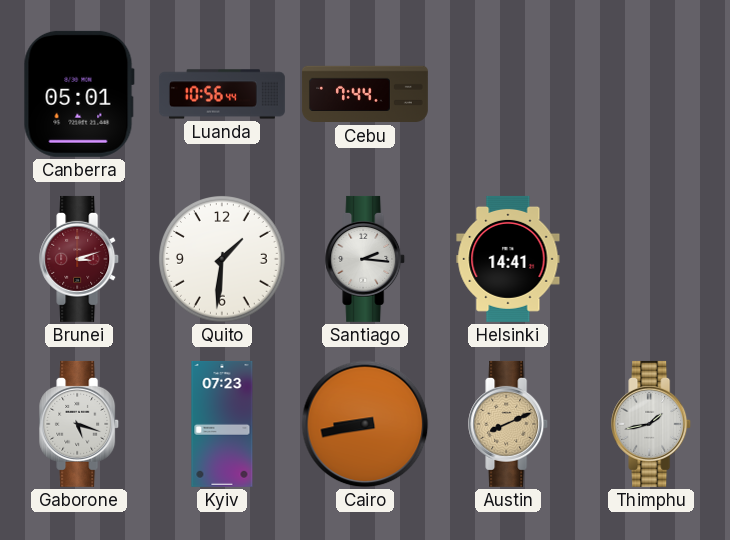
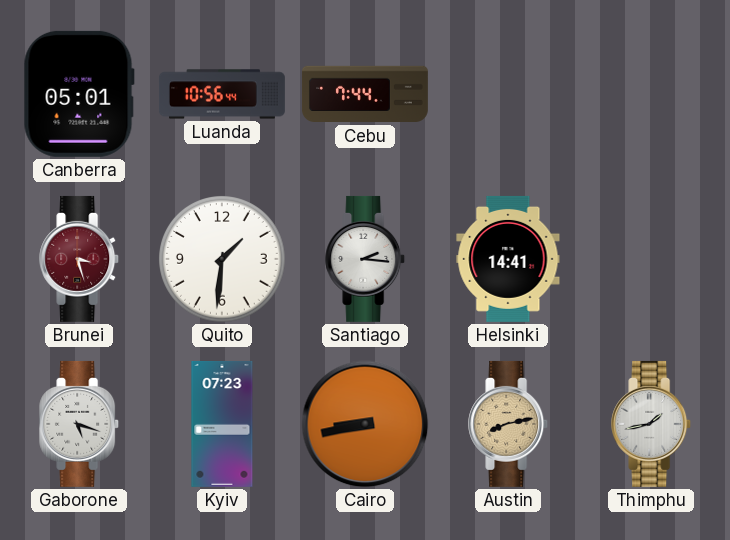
Brunei: 3:12 -> 3:27
Austin: 8:11 -> 8:13
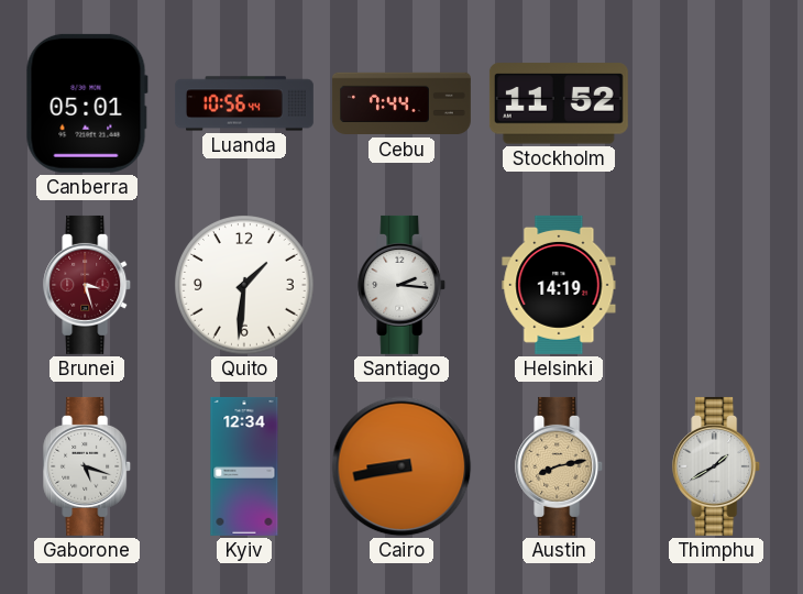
Stockholm: none -> 11:52
Helsinki: 14:41 -> 14:19
Kyiv: 07:23 -> 12:34
Thimphu: 1:43 -> 1:40
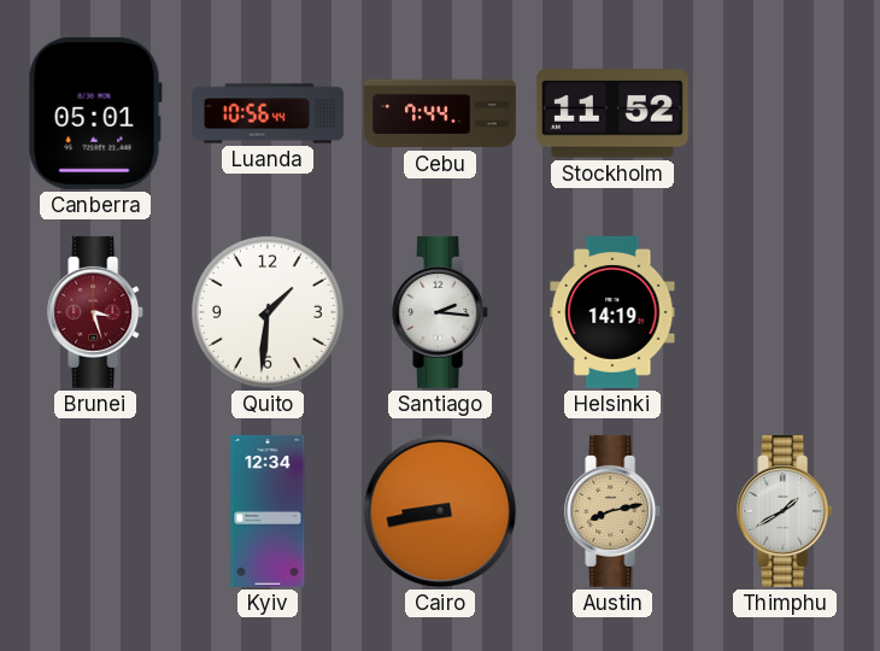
Gaborone: 5:18 -> none
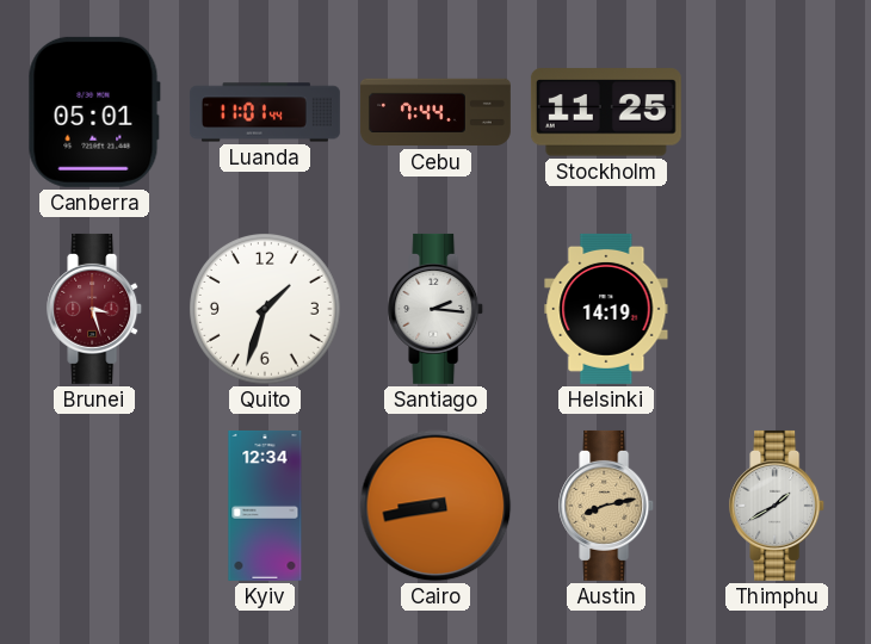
Luanda: 10:56 -> 11:01
Stockholm: 11:52 -> 11:25
Quito: 1:31 -> 1:33
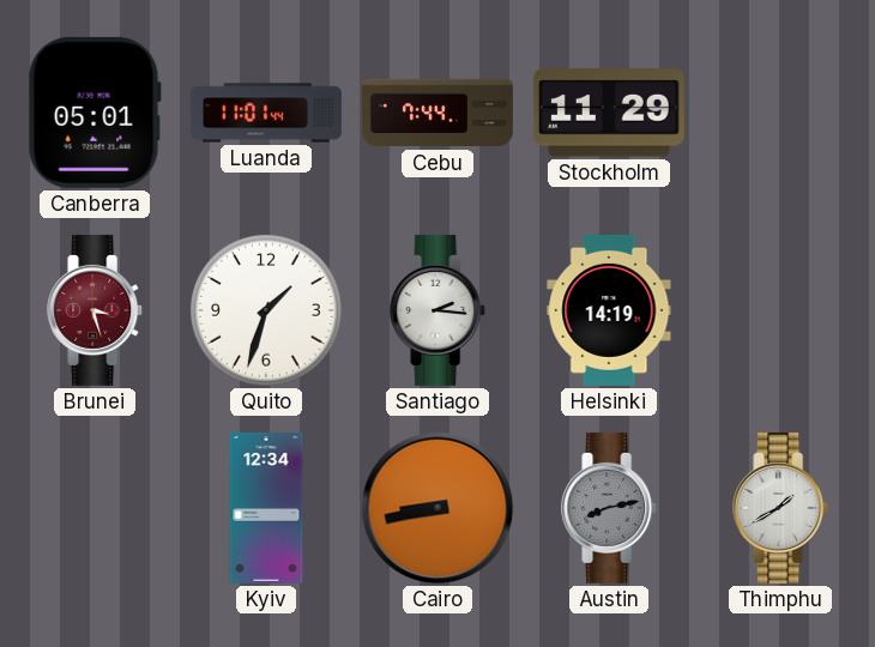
Stockholm: 11:25 -> 11:29
Austin dial: champagne -> grey
